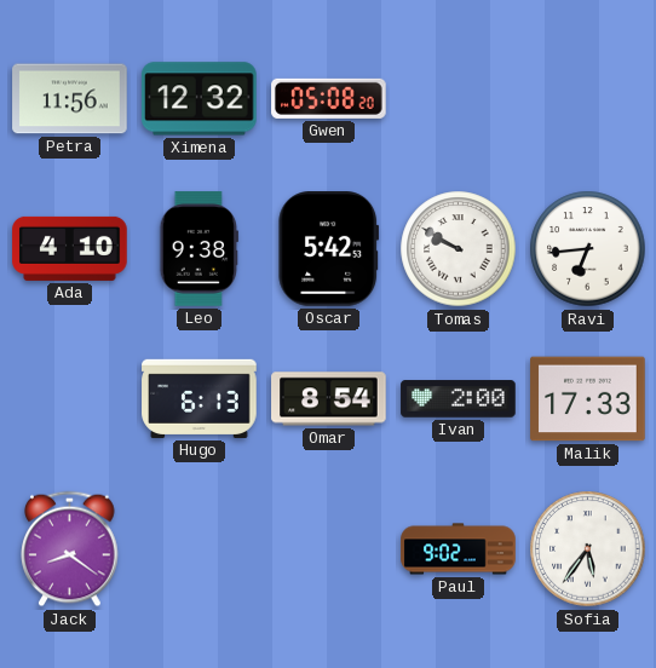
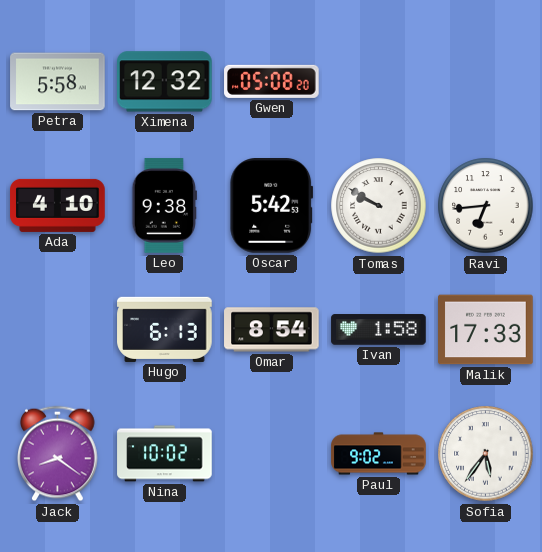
Petra: 11:56 -> 5:58
Ivan: 2:00 -> 1:58
Nina: none -> 10:02
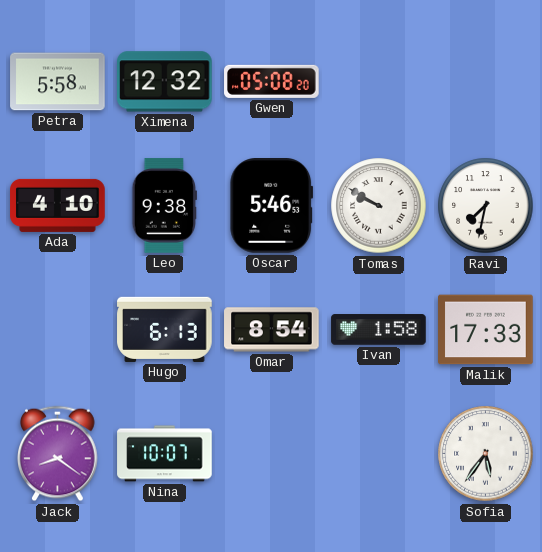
Oscar: 5:42 -> 5:46
Ravi: 6:44 -> 7:32
Nina: 10:02 -> 10:07
Paul: 9:02 -> none
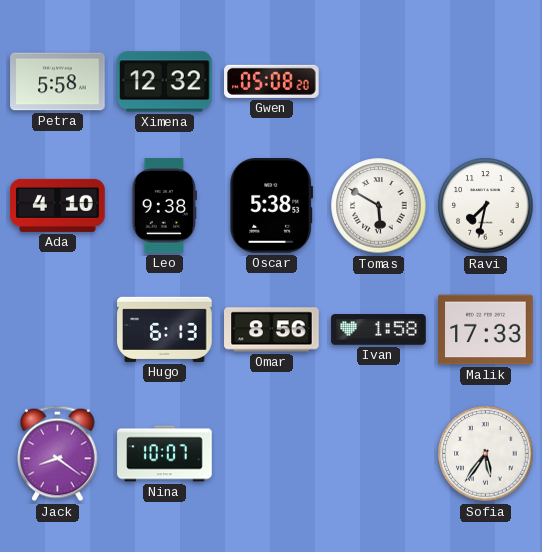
Oscar: 5:46 -> 5:38
Tomas: 9:50 -> 5:50
Omar: 8:54 -> 8:56
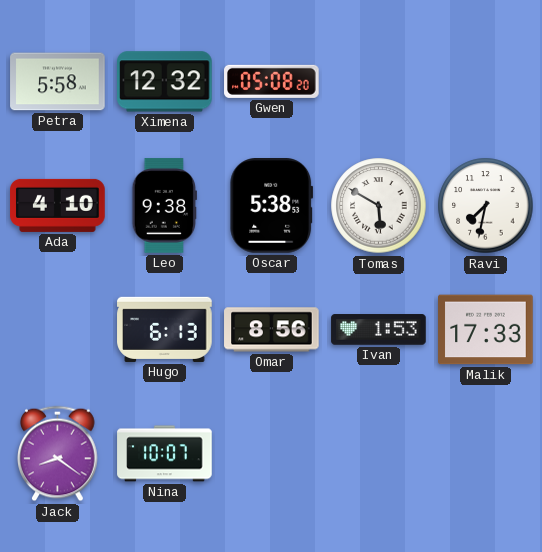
Ivan: 1:58 -> 1:53
Sofia: 5:36 -> none
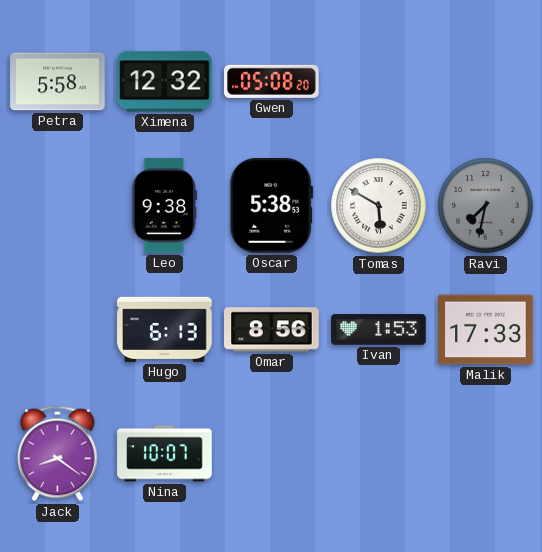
Ada: 4:10 -> none
Ravi dial: white -> grey
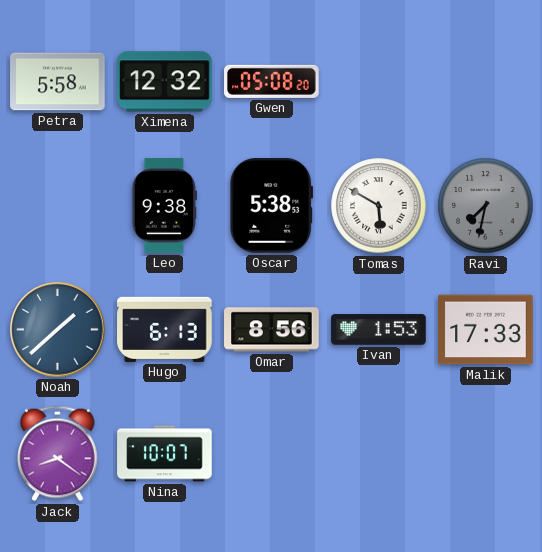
Noah: none -> 1:38
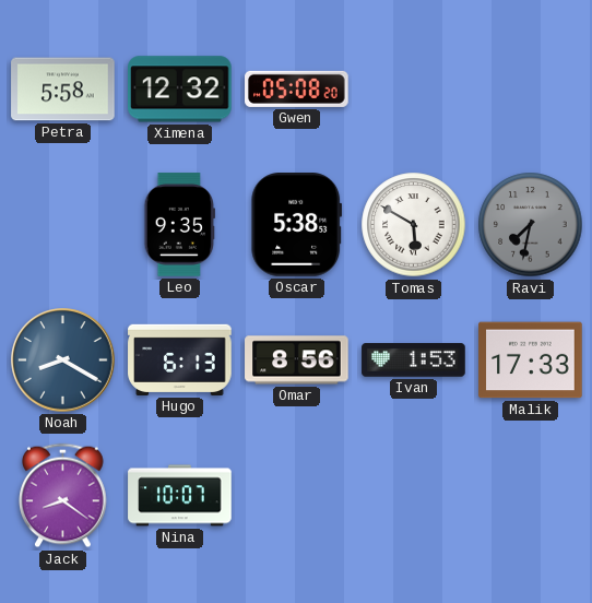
Leo: 9:38 -> 9:35
Noah: 1:38 -> 8:20
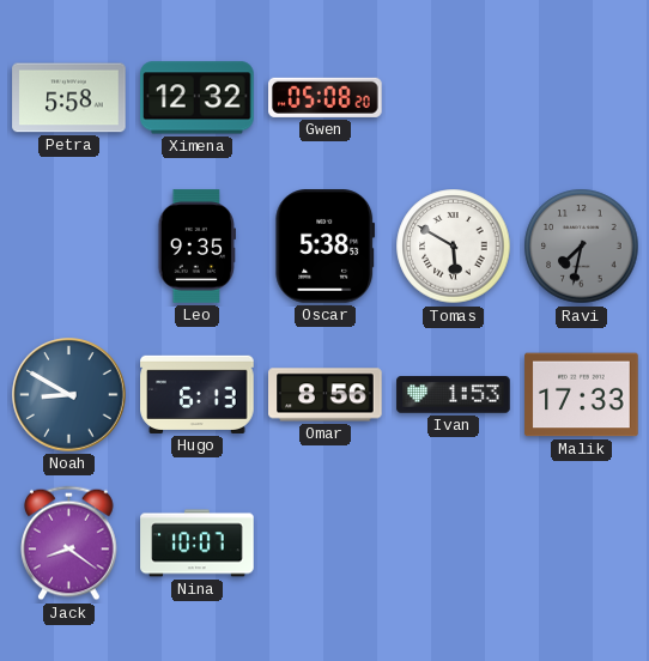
Noah: 8:20 -> 8:50
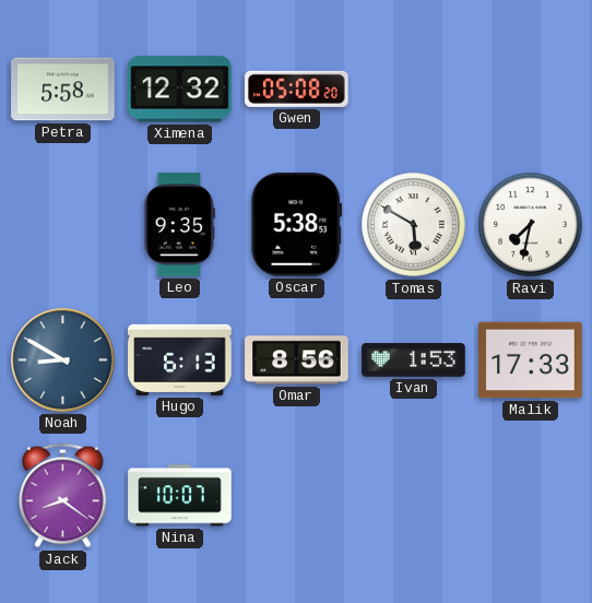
Ravi dial: grey -> white
